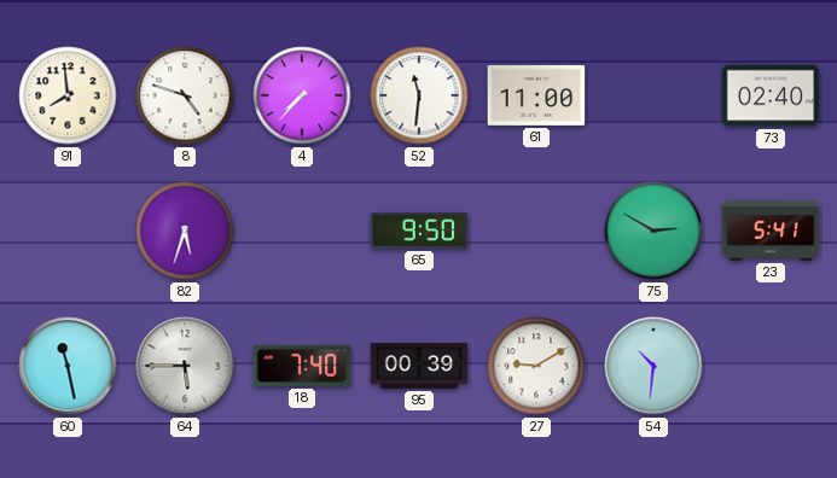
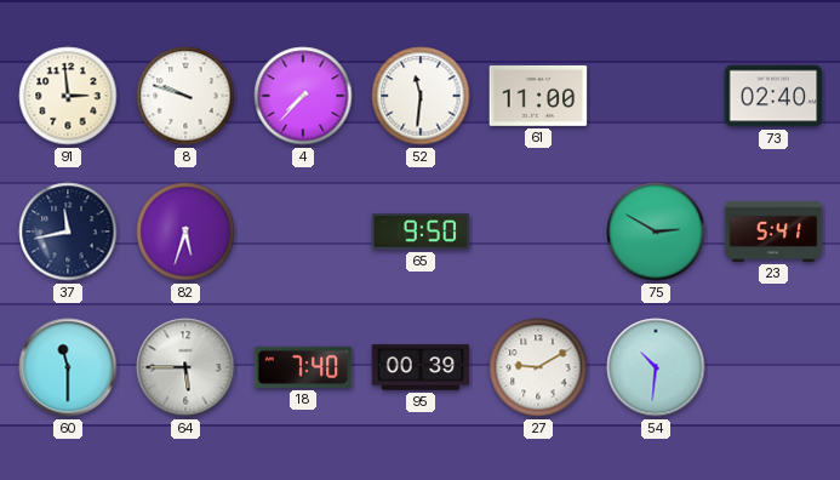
91: 7:59 -> 2:59
8: 4:48 -> 9:48
37: none -> 11:43
60: 11:28 -> 11:30
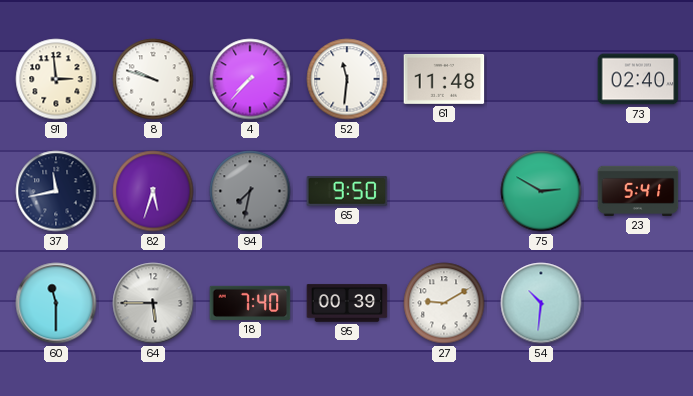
61: 11:00 -> 11:48
94: none -> 7:32
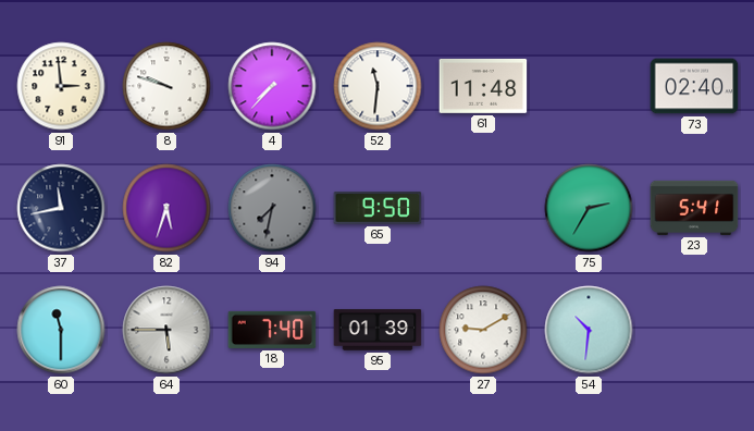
75: 2:50 -> 2:35
95: 00:39 -> 01:39
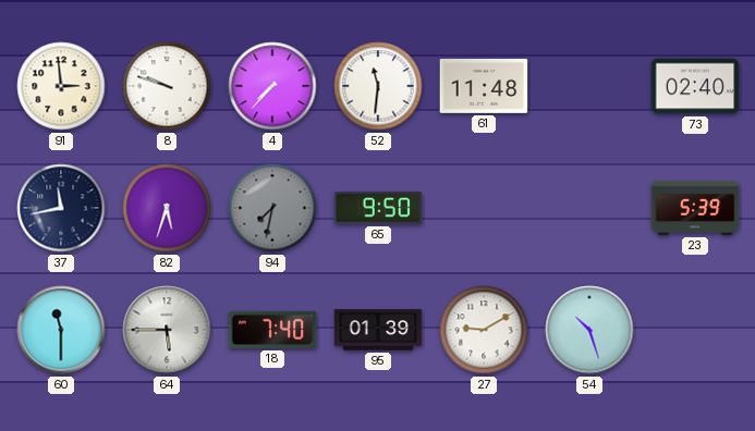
75: 2:35 -> none
23: 5:41 -> 5:39
54: 10:31 -> 10:27
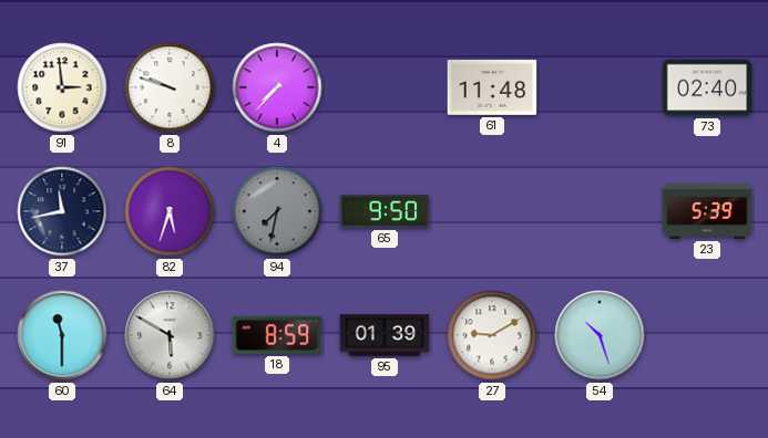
52: 11:31 -> none
64: 5:45 -> 5:50
18: 7:40 -> 8:59
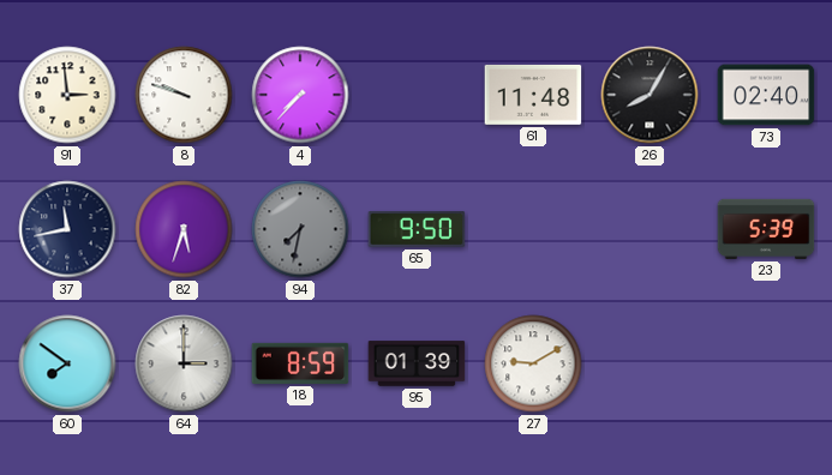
26: none -> 8:05
60: 11:30 -> 7:51
64: 5:50 -> 3:00
54: 10:27 -> none
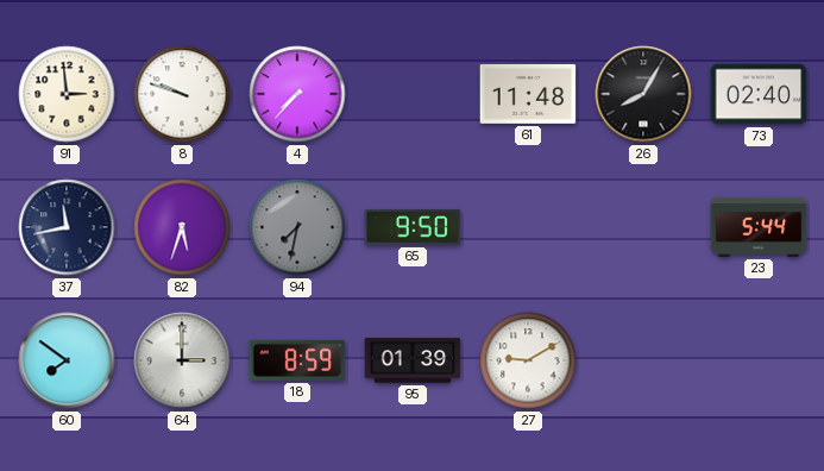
23: 5:39 -> 5:44
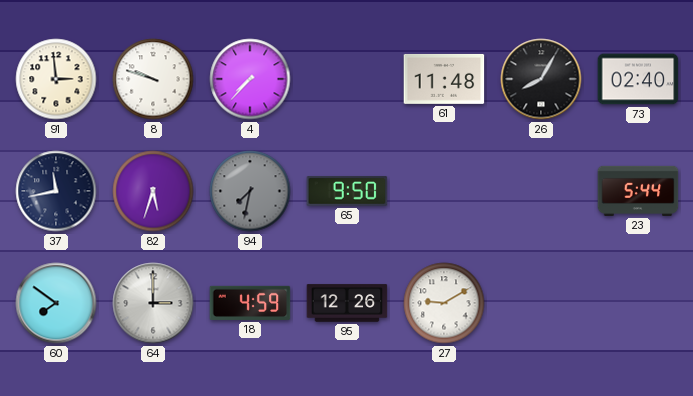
18: 8:59 -> 4:59
95: 01:39 -> 12:26
